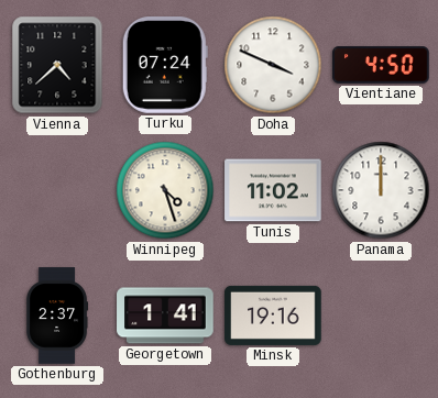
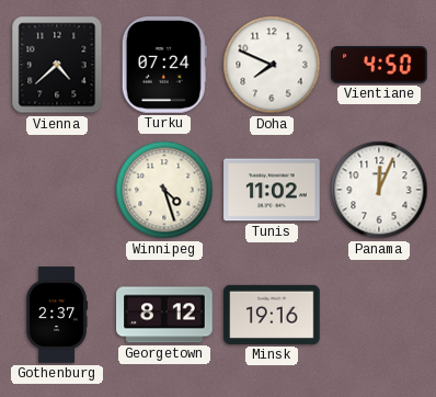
Doha: 3:49 -> 7:49
Panama: 12:00 -> 12:04
Georgetown: 1:41 -> 8:12
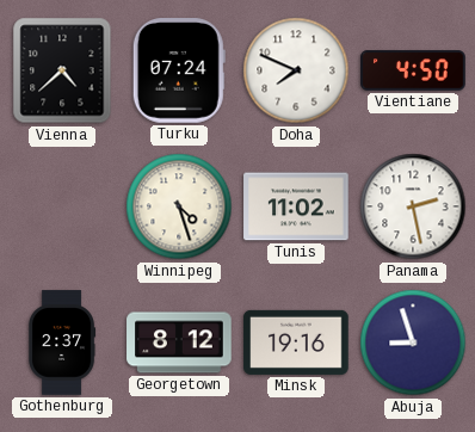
Panama: 12:04 -> 2:28
Abuja: none -> 8:57
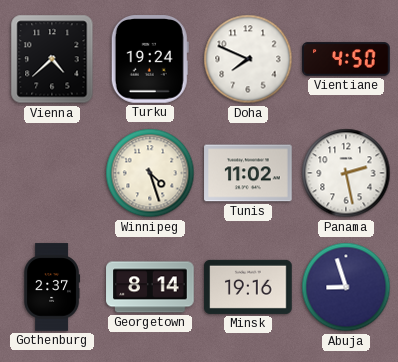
Turku: 07:24 -> 19:24
Georgetown: 8:12 -> 8:14
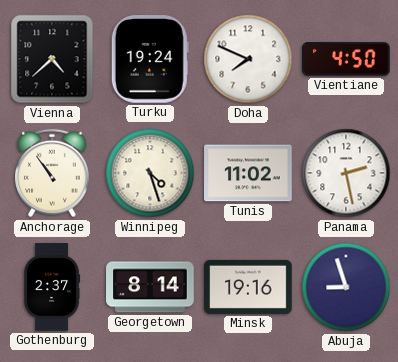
Anchorage: none -> 10:54
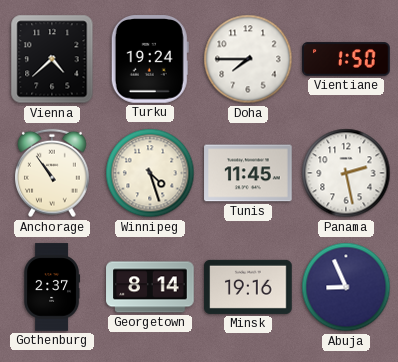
Doha: 7:49 -> 7:45
Vientiane: 4:50 -> 1:50
Tunis: 11:02 -> 11:45
Abuja: 8:57 -> 8:56
